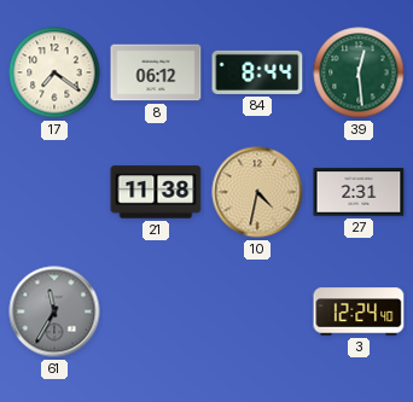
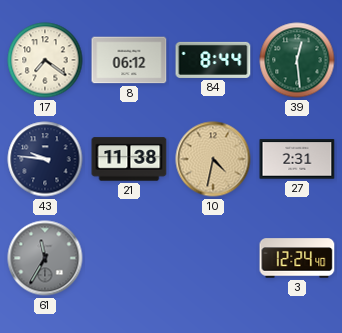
43: none -> 9:46
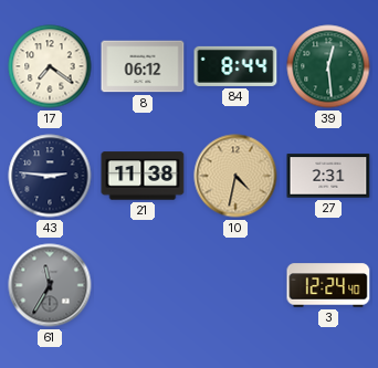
43: 9:46 -> 2:46
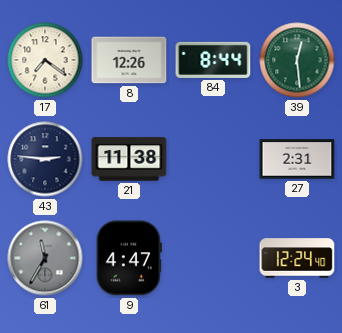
8: 06:12 -> 12:26
10: 4:32 -> none
9: none -> 4:47
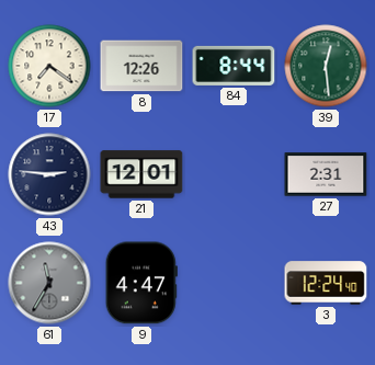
21: 11:38 -> 12:01
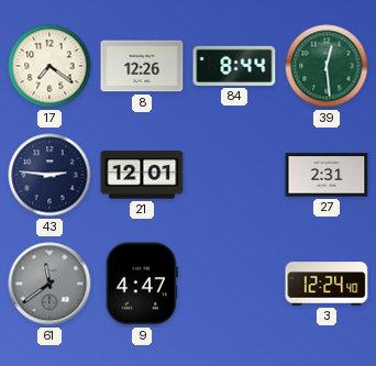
61: 11:35 -> 11:39
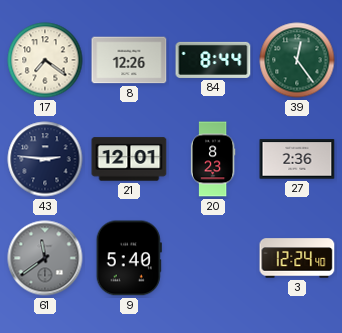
39: 12:29 -> 12:24
20: none -> 8:23
27: 2:31 -> 2:36
9: 4:47 -> 5:40
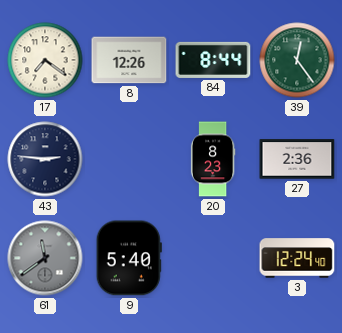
21: 12:01 -> none
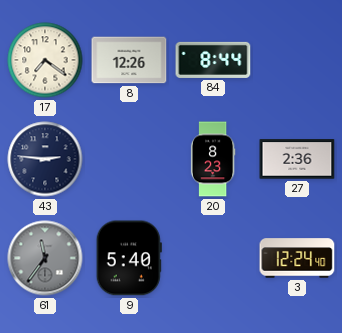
39: 12:24 -> none
61: 11:39 -> 11:36
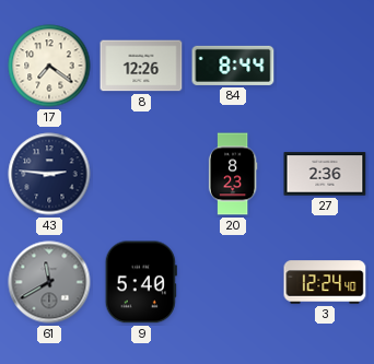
61: 11:36 -> 11:40
